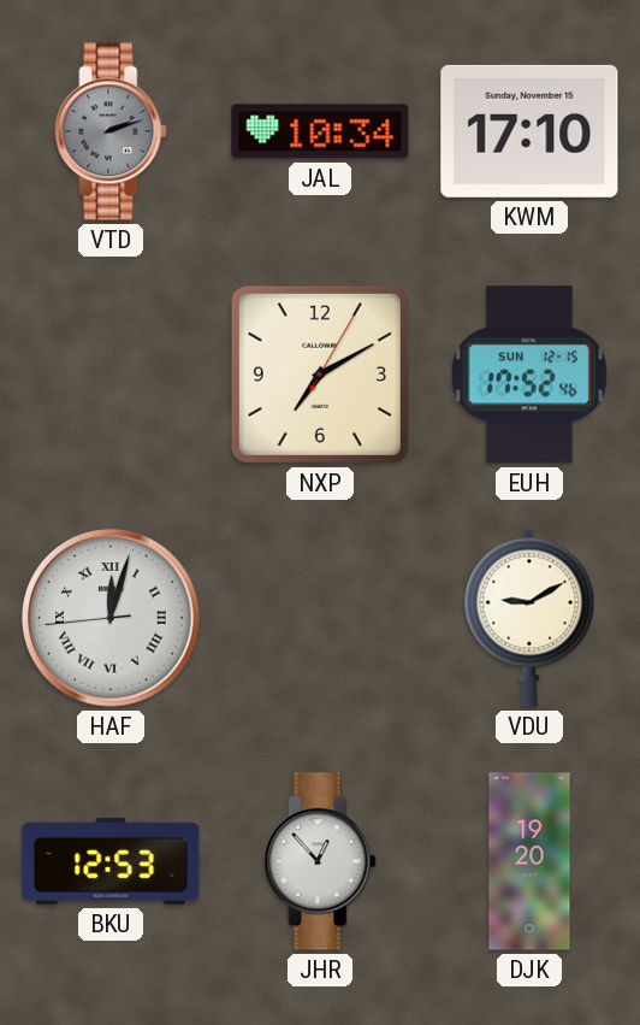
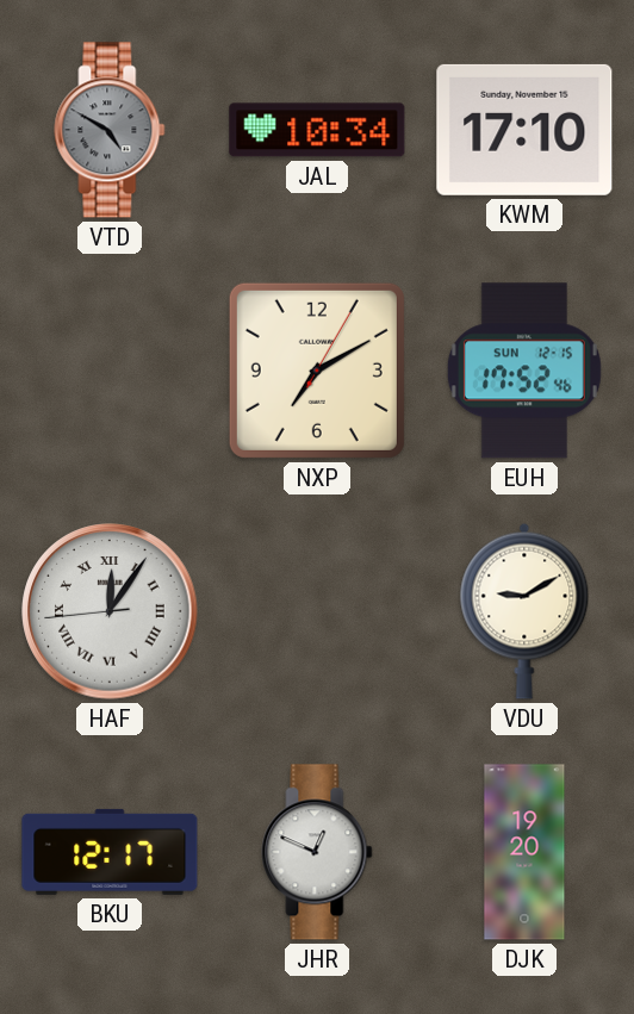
VTD: 2:12 -> 4:50
HAF: 12:02 -> 12:05
BKU: 12:53 -> 12:17
JHR: 12:53 -> 12:49
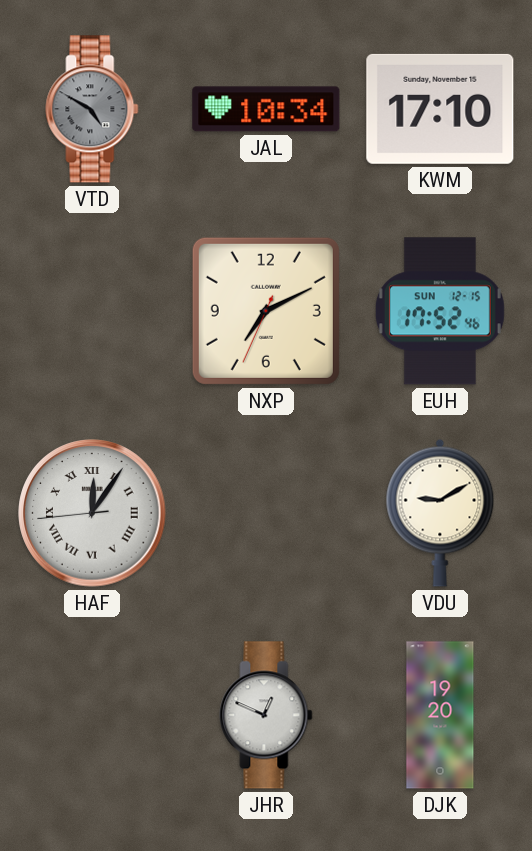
NXP: 7:10:05 -> 7:10:34
BKU: 12:17 -> none
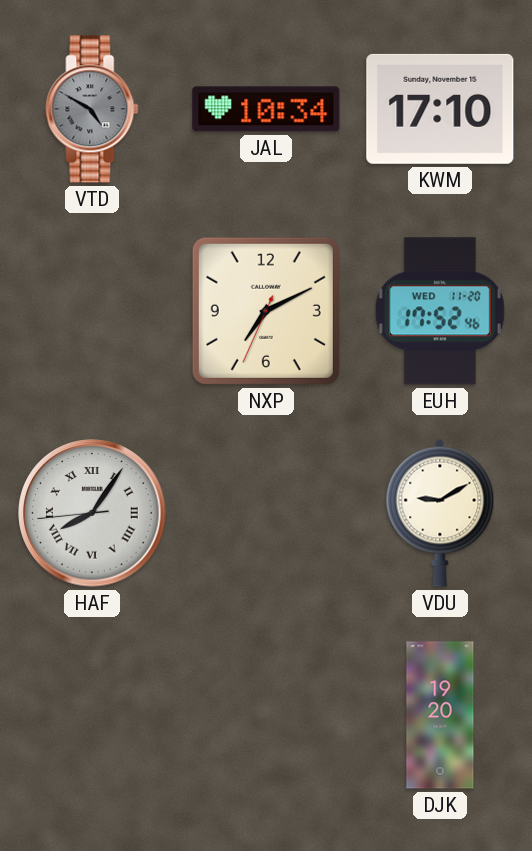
EUH date: SUN 12-15 -> WED 11-20
HAF: 12:05 -> 8:05
JHR: 12:49 -> none
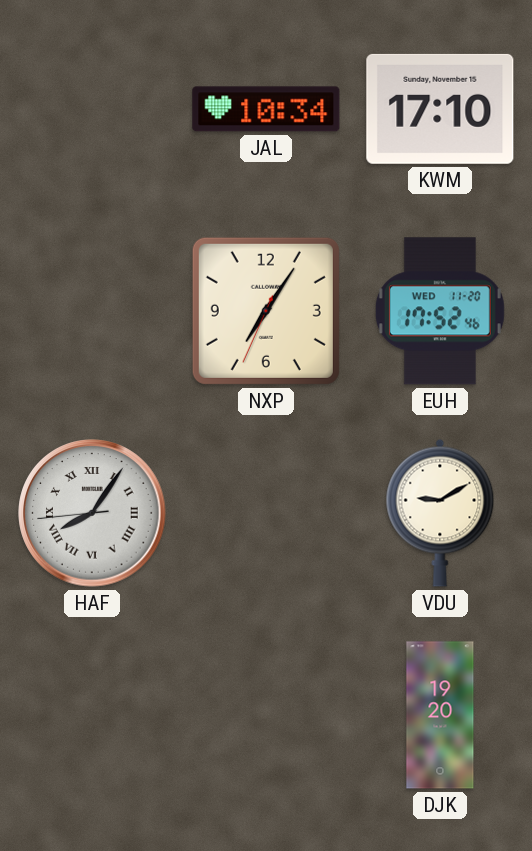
VTD: 4:50 -> none
NXP: 7:10 -> 7:05
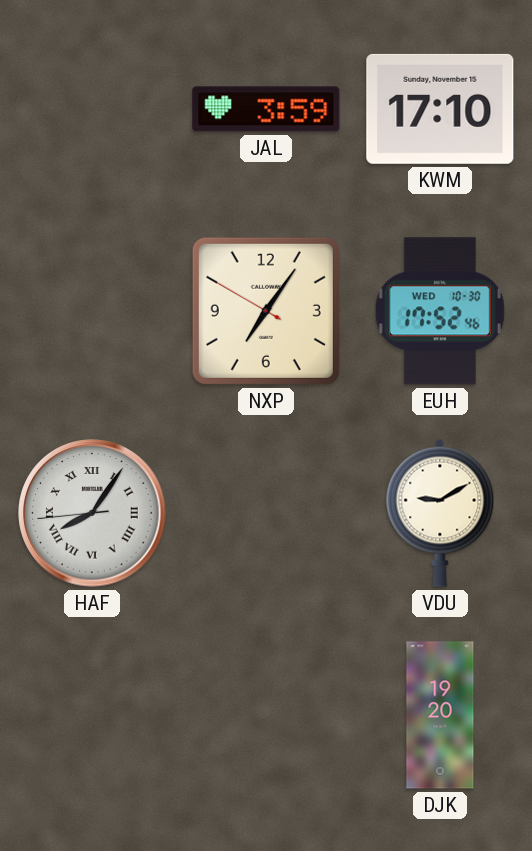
JAL: 10:34 -> 3:59
NXP: 7:05:34 -> 7:05:50
EUH date: WED 11-20 -> WED 10-30
